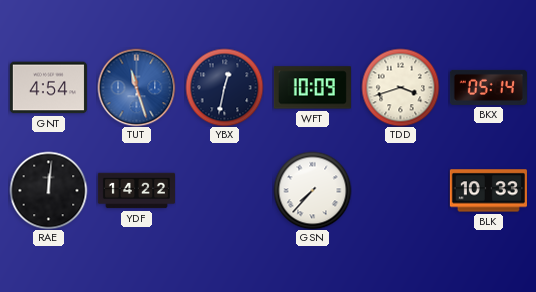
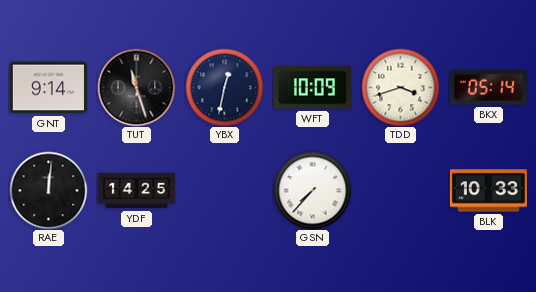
GNT: 4:54 -> 9:14
TUT dial: blue -> black
YDF: 14:22 -> 14:25
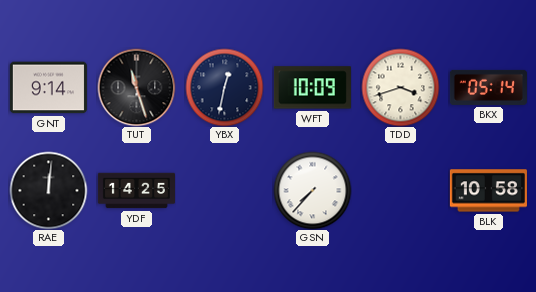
BLK: 10:33 -> 10:58
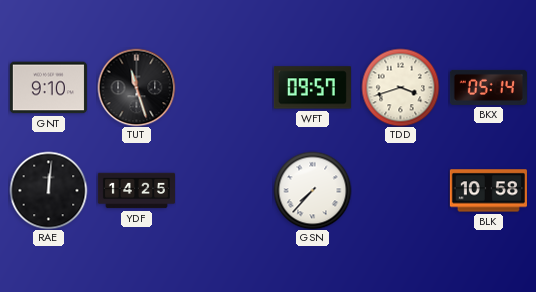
GNT: 9:14 -> 9:10
YBX: 12:32 -> none
WFT: 10:09 -> 09:57
